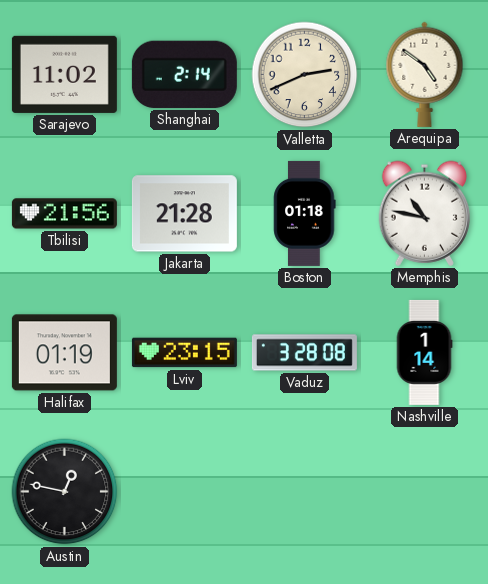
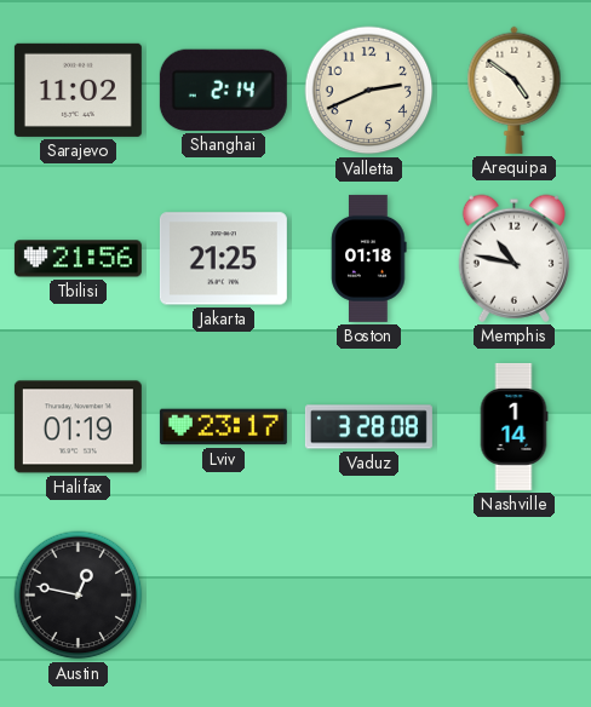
Jakarta: 21:28 -> 21:25
Lviv: 23:15 -> 23:17
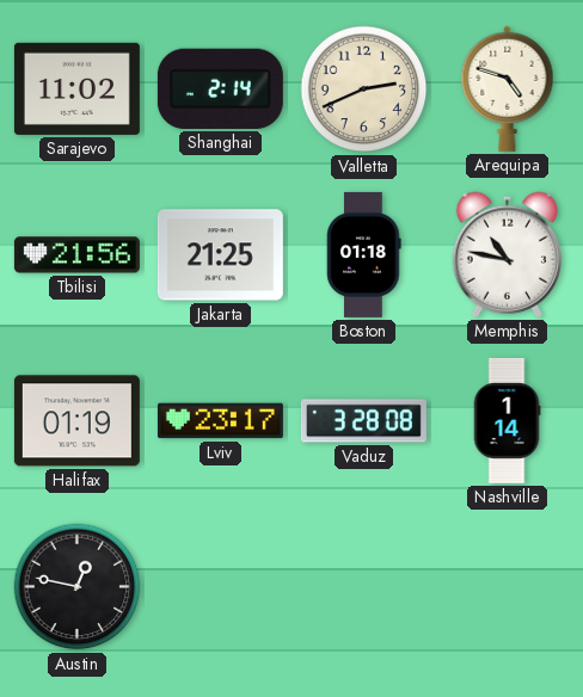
Arequipa: 4:51 -> 4:48
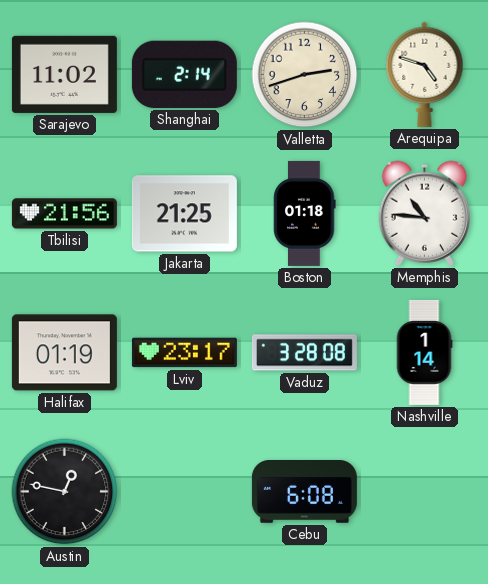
Valletta: 2:41 -> 2:42
Memphis: 10:47 -> 10:46
Cebu: none -> 6:08
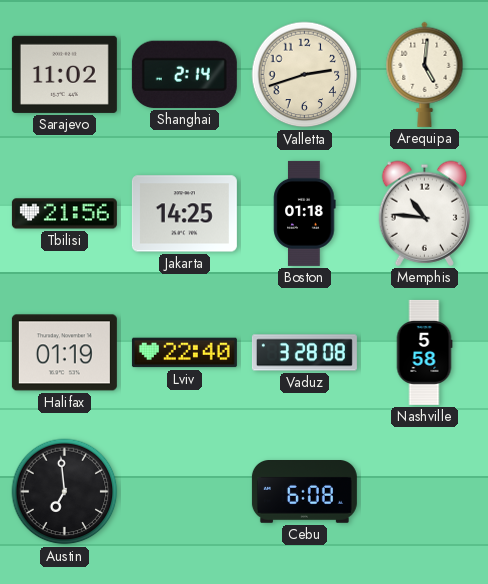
Arequipa: 4:48 -> 5:01
Jakarta: 21:25 -> 14:25
Lviv: 23:17 -> 22:40
Nashville: 1:14 -> 5:58
Austin: 12:47 -> 6:59
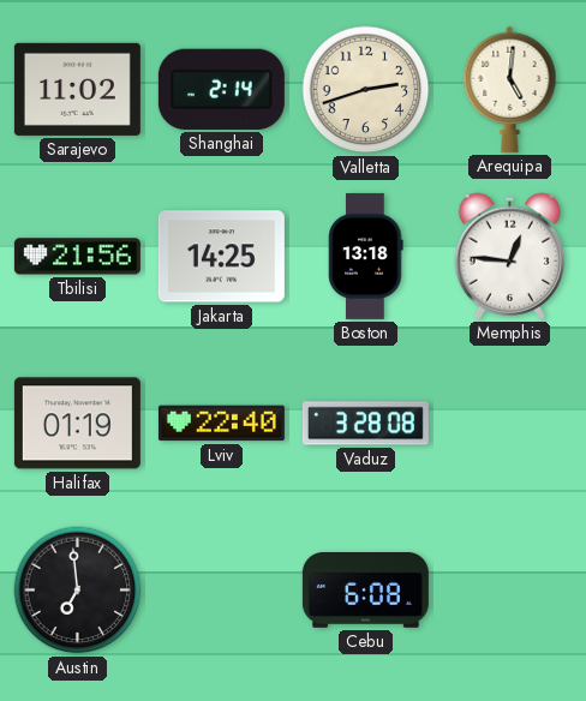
Boston: 01:18 -> 13:18
Memphis: 10:46 -> 12:46
Nashville: 5:58 -> none
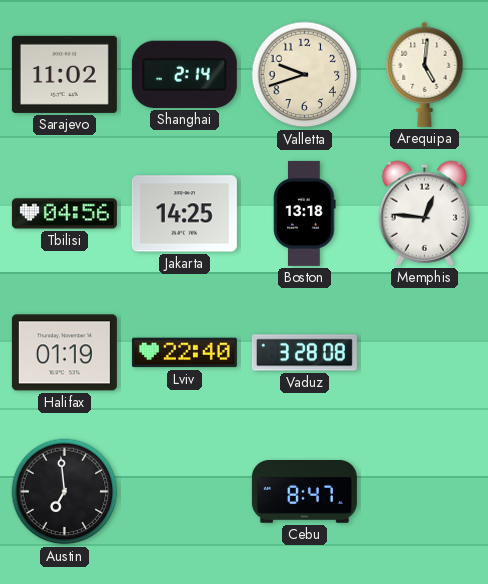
Valletta: 2:42 -> 9:42
Tbilisi: 21:56 -> 04:56
Cebu: 6:08 -> 8:47
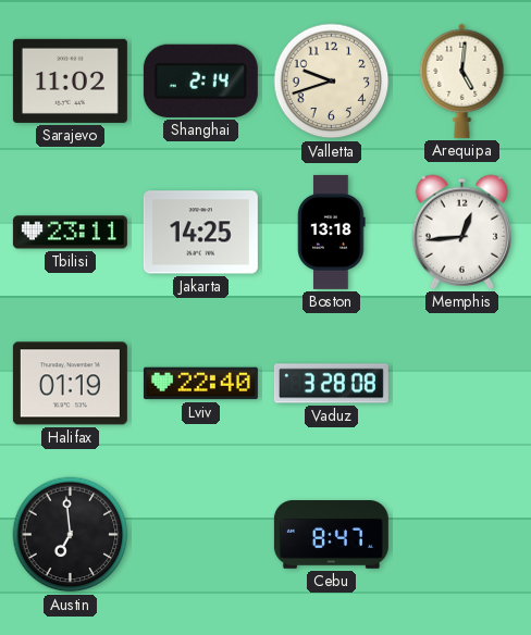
Tbilisi: 04:56 -> 23:11
Memphis: 12:46 -> 12:44
